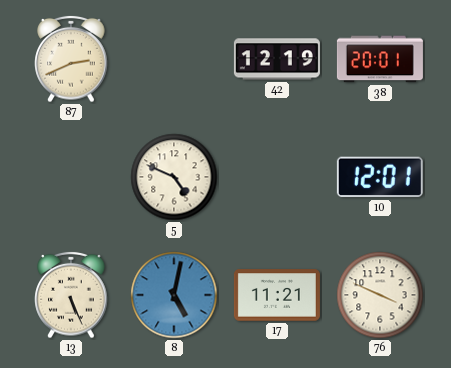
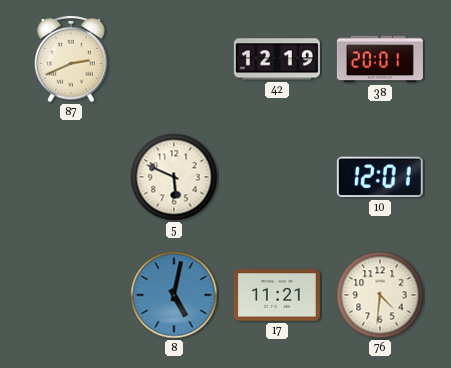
5: 4:49 -> 5:49
13: 5:26 -> none
76: 3:49 -> 4:31
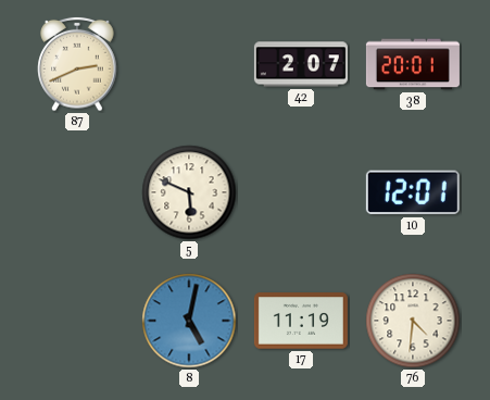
42: 12:19 -> 2:07
17: 11:21 -> 11:19
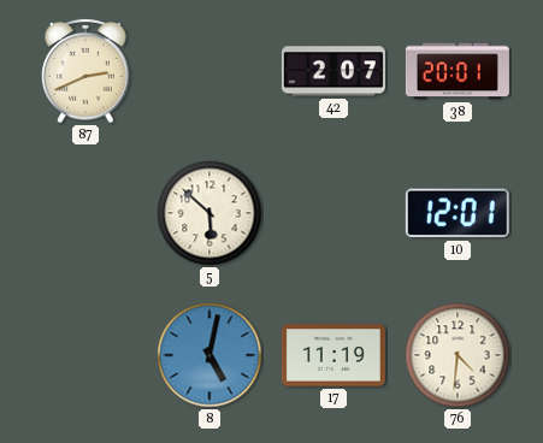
5: 5:49 -> 5:52
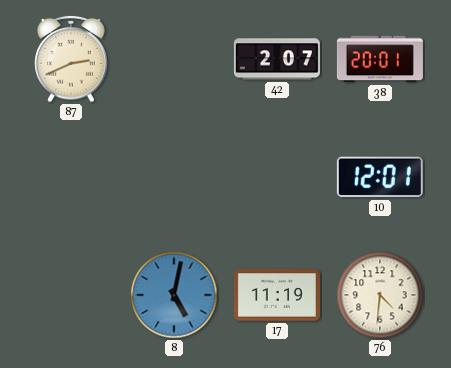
5: 5:52 -> none
